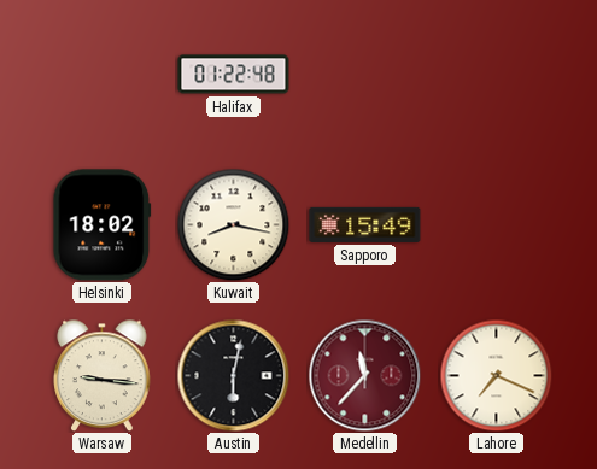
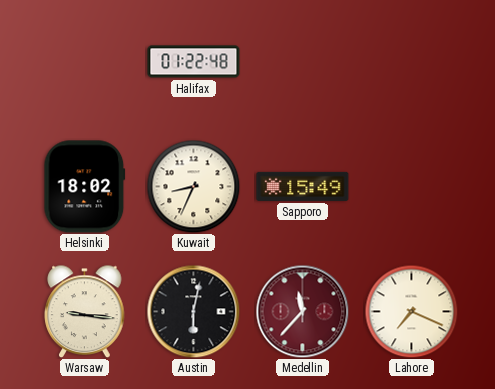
Kuwait: 8:17 -> 8:34
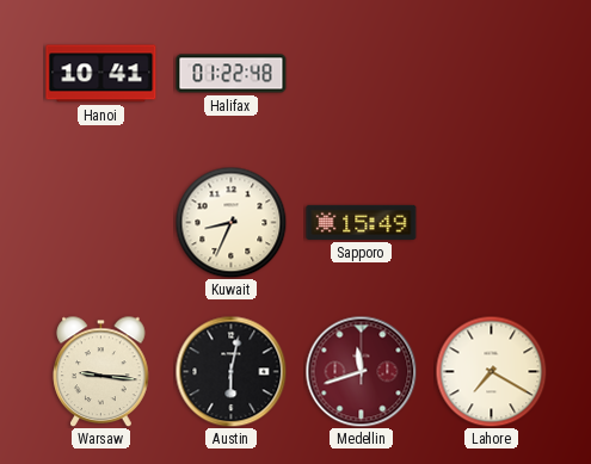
Hanoi: none -> 10:41
Helsinki: 18:02 -> none
Medellin: 11:37 -> 11:42
Lahore: 7:19 -> 7:20
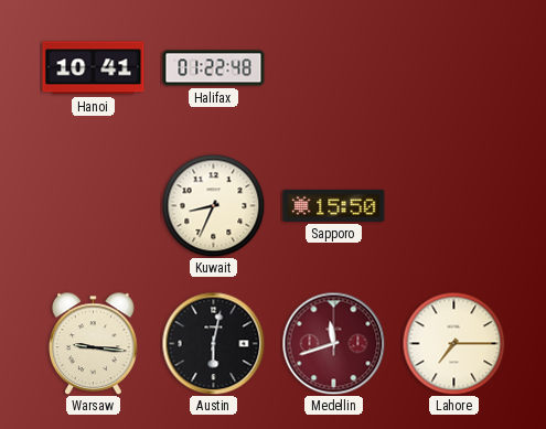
Sapporo: 15:49 -> 15:50
Lahore: 7:20 -> 7:15
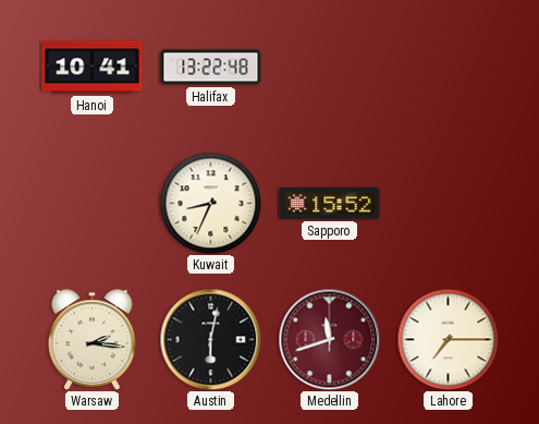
Halifax: 01:22 -> 13:22
Sapporo: 15:50 -> 15:52
Warsaw: 9:16 -> 2:16
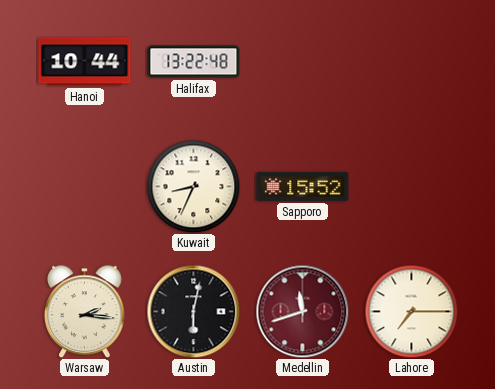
Hanoi: 10:41 -> 10:44
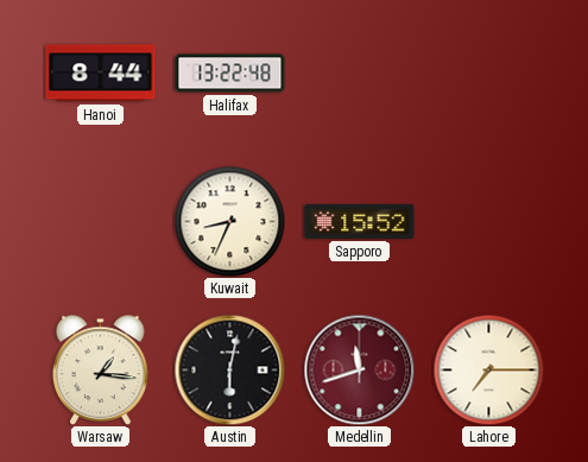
Hanoi: 10:44 -> 8:44
Warsaw: 2:16 -> 1:16
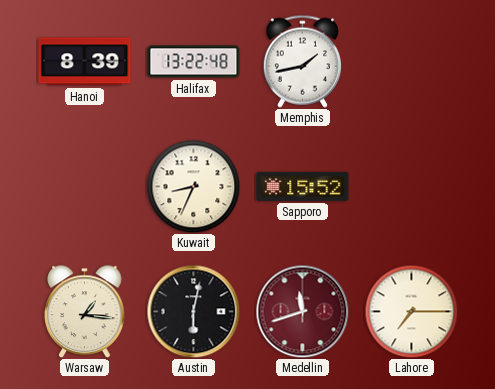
Hanoi: 8:44 -> 8:39
Memphis: none -> 1:43
